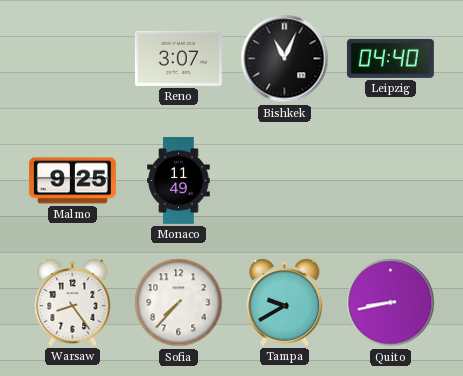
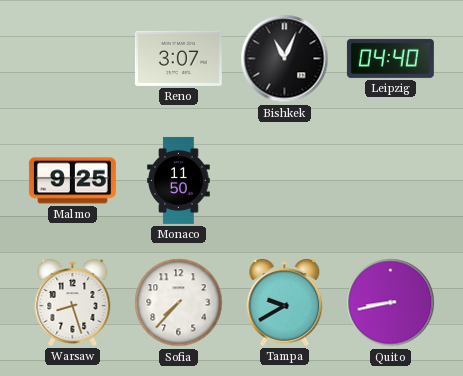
Monaco: 11:49 -> 11:50
Warsaw: 8:24 -> 8:27
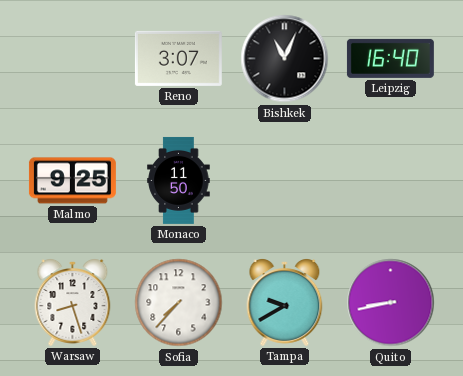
Leipzig: 04:40 -> 16:40
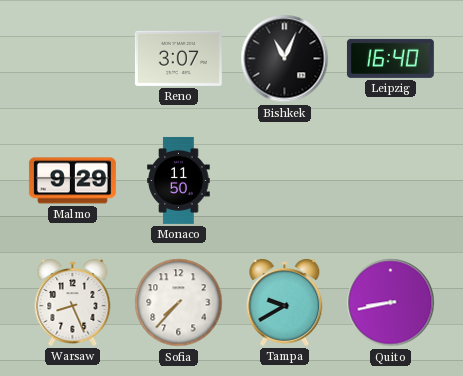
Malmo: 9:25 -> 9:29
Warsaw: 8:27 -> 8:26
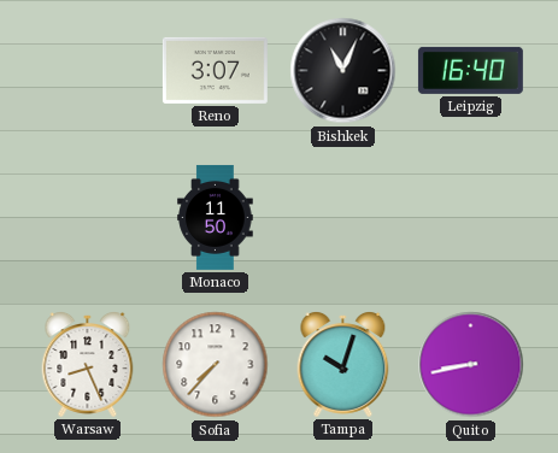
Malmo: 9:29 -> none
Tampa: 9:40 -> 10:03
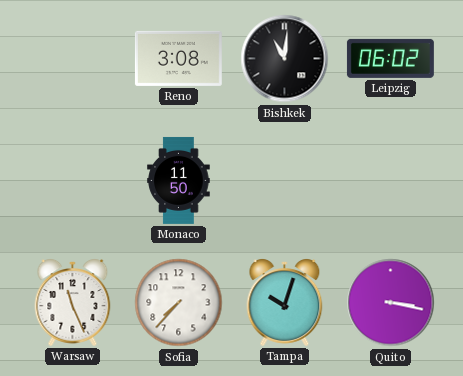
Reno: 3:07 -> 3:08
Bishkek: 11:04 -> 11:01
Leipzig: 16:40 -> 06:02
Warsaw: 8:26 -> 11:26
Quito: 8:43 -> 3:17
